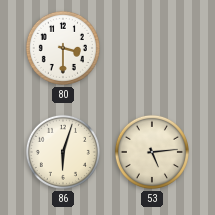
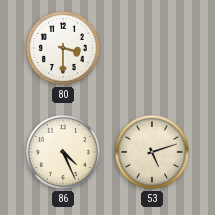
86: 6:03 -> 4:26
53: 5:14 -> 5:12
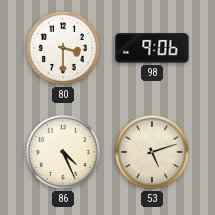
98: none -> 9:06
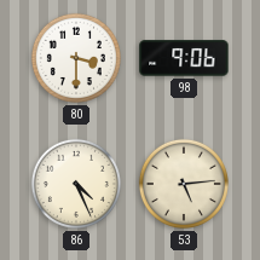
53: 5:12 -> 5:14
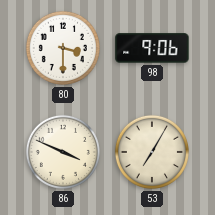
86: 4:26 -> 3:49
53: 5:14 -> 7:05
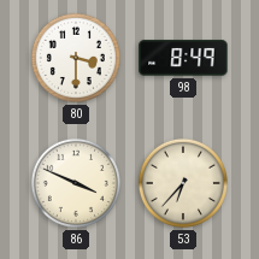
98: 9:06 -> 8:49
53: 7:05 -> 6:37
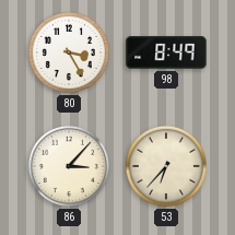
80: 3:30 -> 3:25
86: 3:49 -> 3:07
